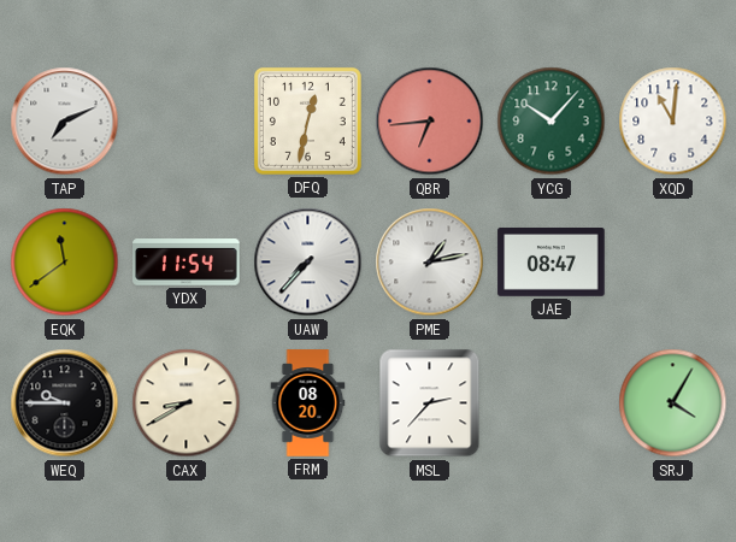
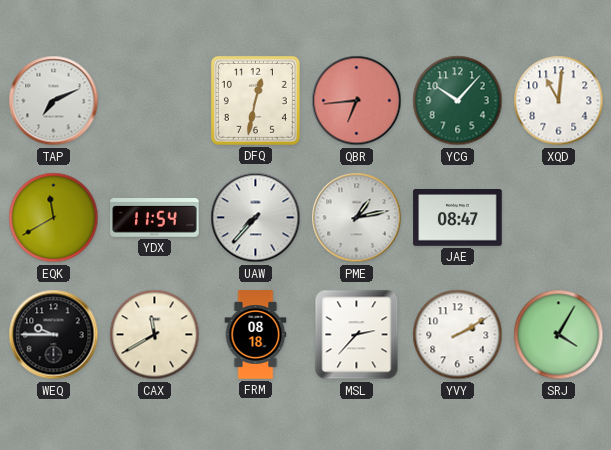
EQK: 11:39 -> 11:40
CAX: 8:40 -> 11:40
FRM: 08:20 -> 08:18
YVY: none -> 2:10
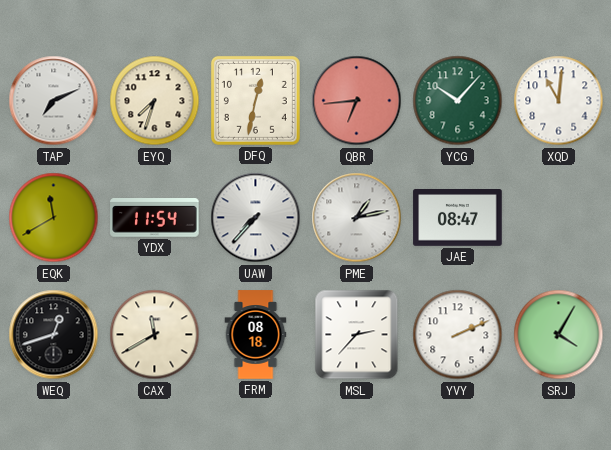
EYQ: none -> 7:33
WEQ: 9:45 -> 12:42
YVY: 2:10 -> 2:11
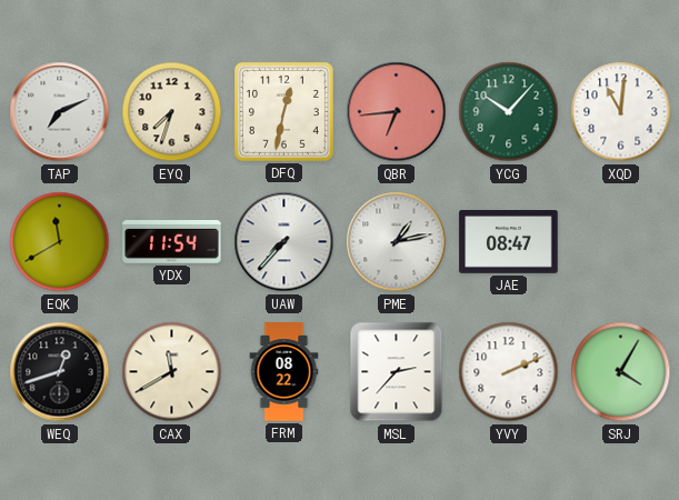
FRM: 08:18 -> 08:22
